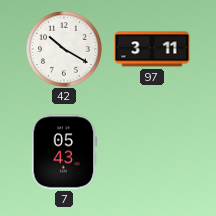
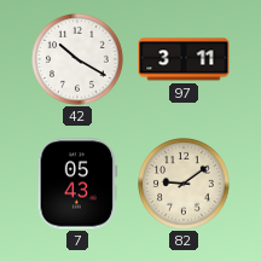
82: none -> 9:09
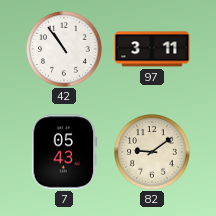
42: 10:20 -> 10:54
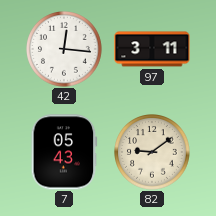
42: 10:54 -> 12:16
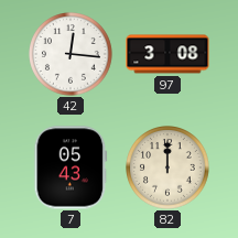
97: 3:11 -> 3:08
82: 9:09 -> 12:00
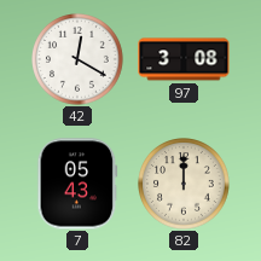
42: 12:16 -> 12:20
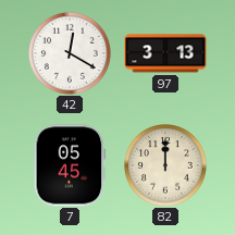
97: 3:08 -> 3:13
7: 05:43 -> 05:45
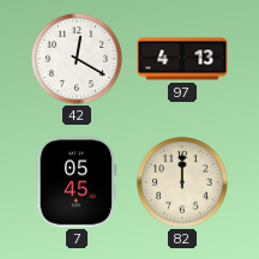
97: 3:13 -> 4:13
